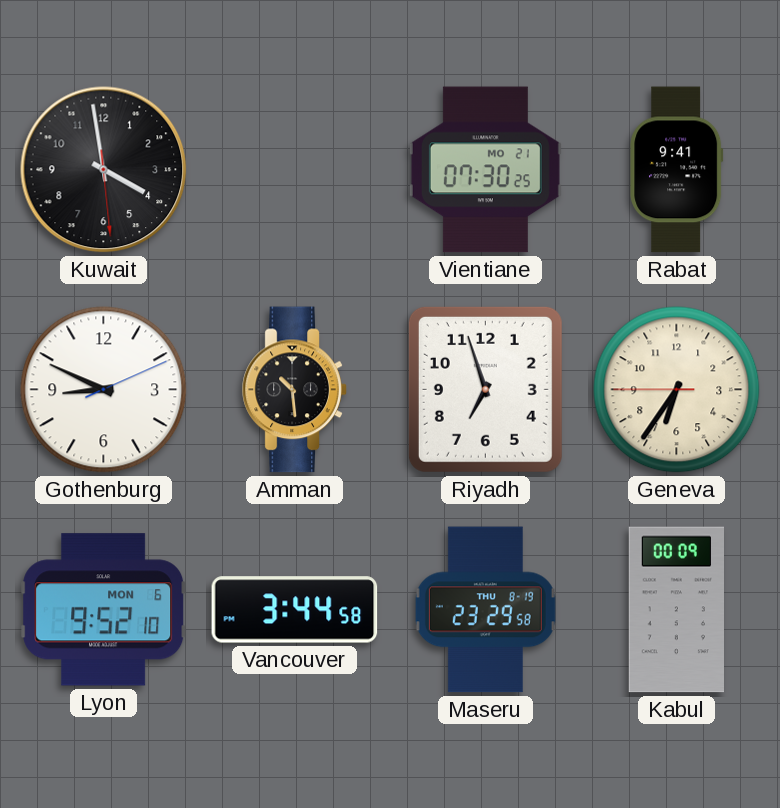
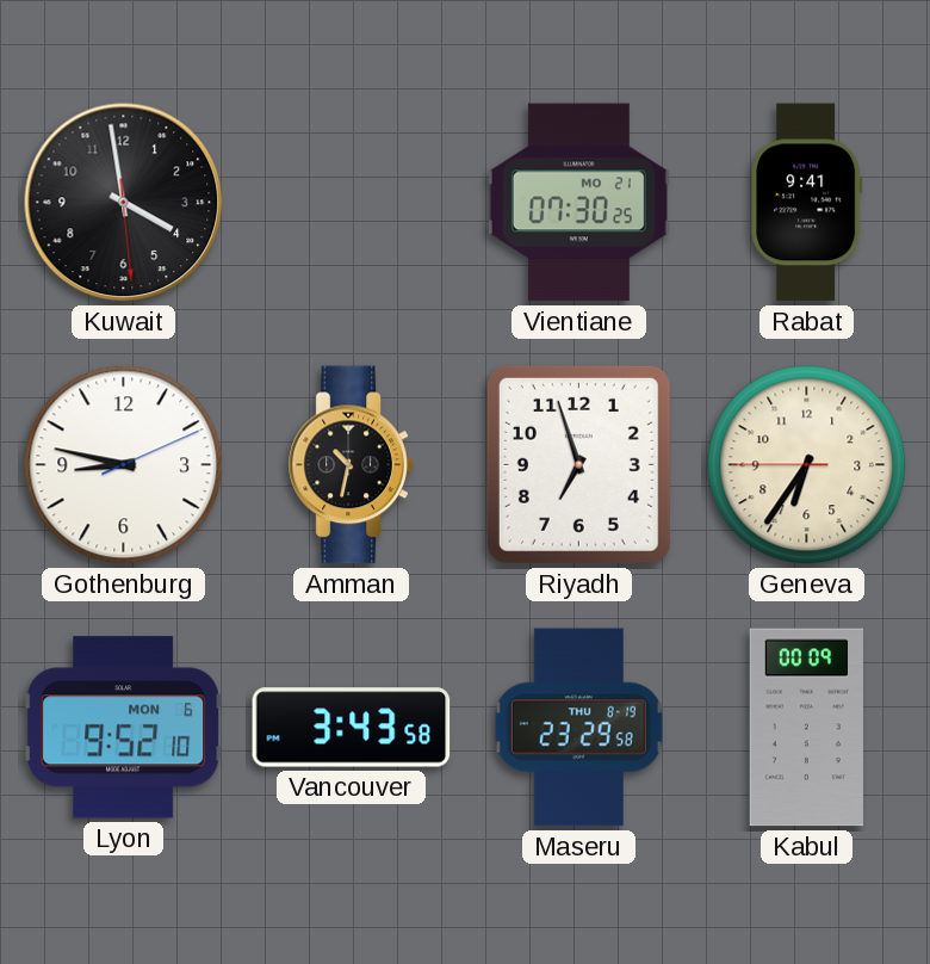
Gothenburg: 8:49 -> 8:47
Amman: 10:29 -> 10:32
Vancouver: 3:44 -> 3:43
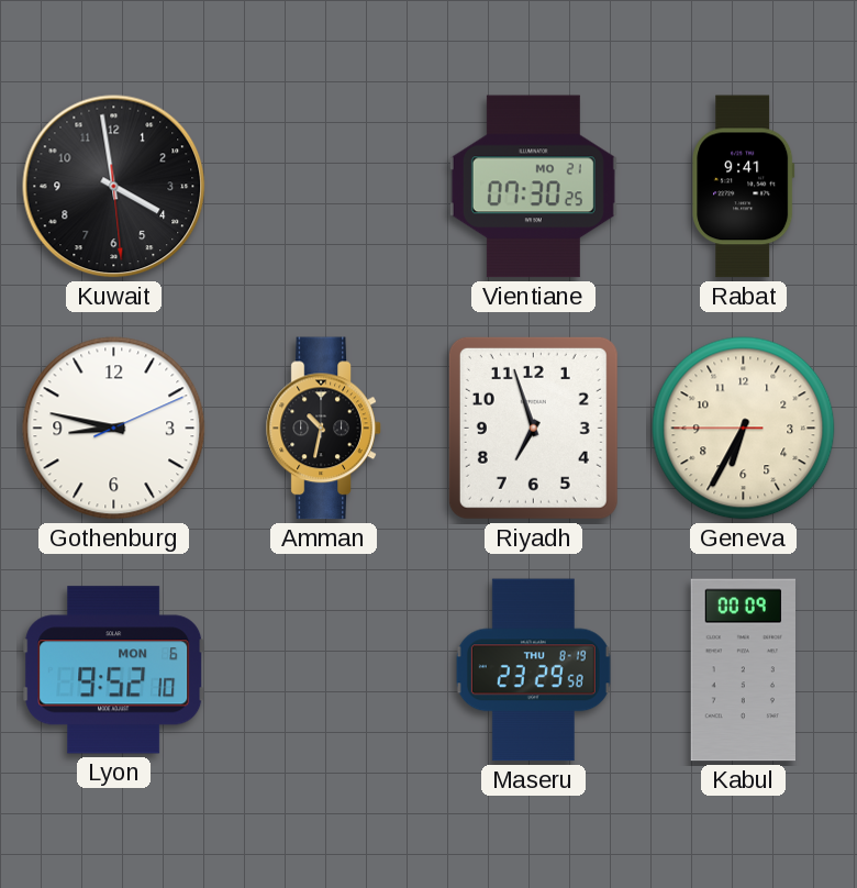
Geneva: 6:35 -> 6:34
Vancouver: 3:43 -> none
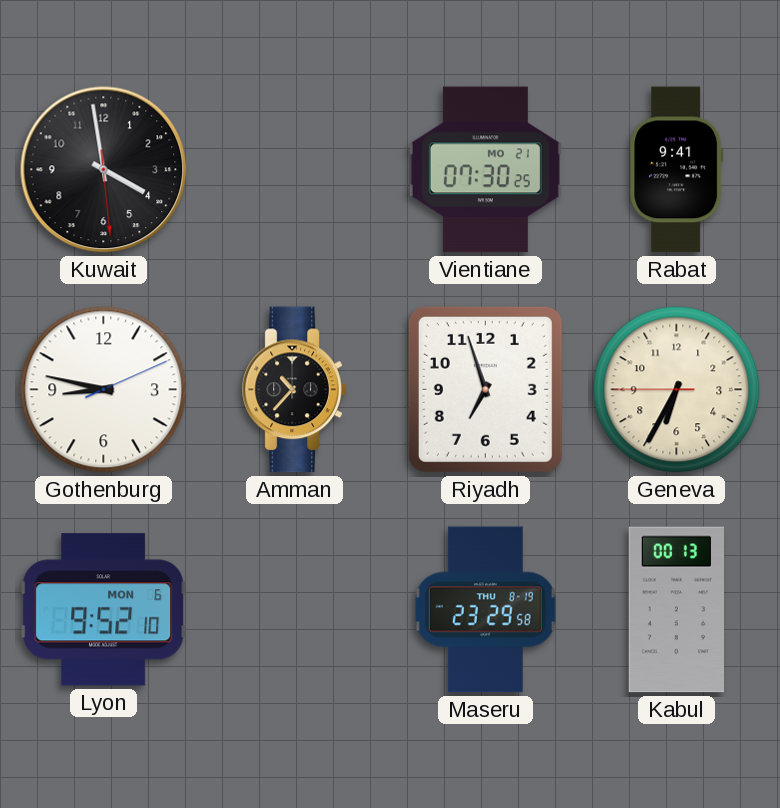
Amman: 10:32 -> 10:37
Kabul: 00:09 -> 00:13
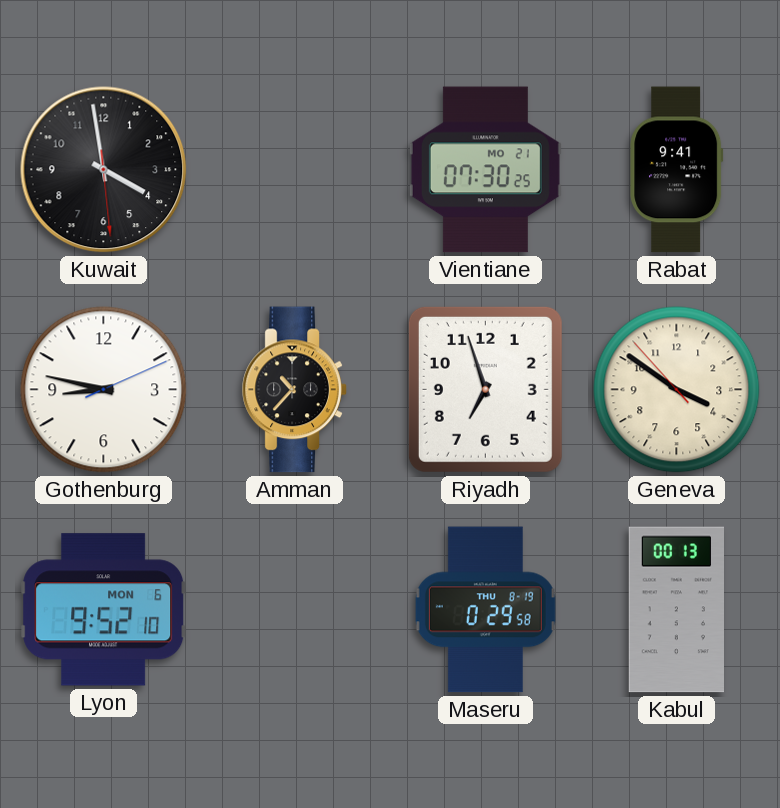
Geneva: 6:34 -> 3:50
Maseru: 23:29 -> 0:29
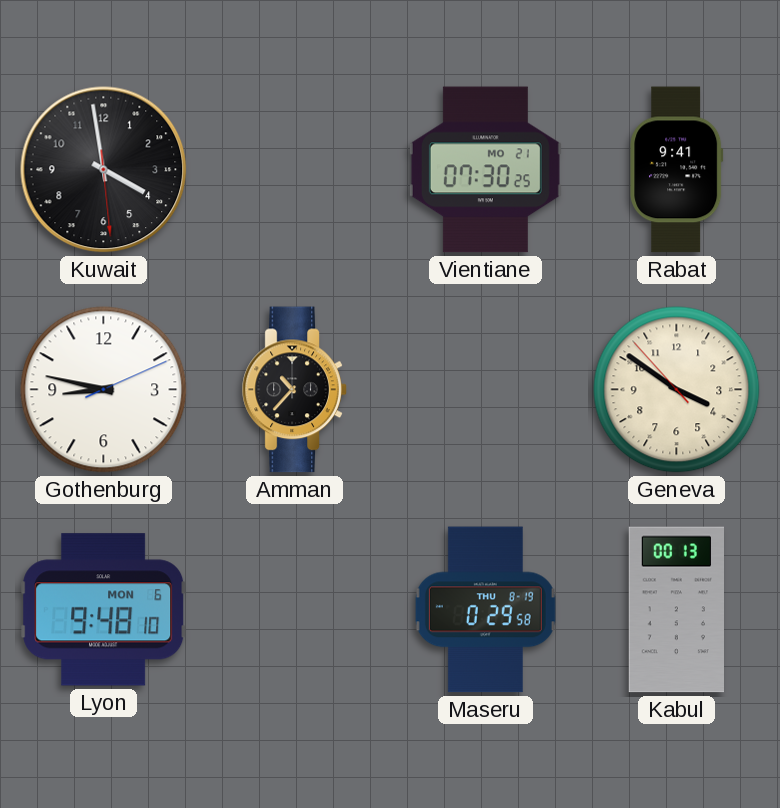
Riyadh: 6:57 -> none
Lyon: 9:52 -> 9:48
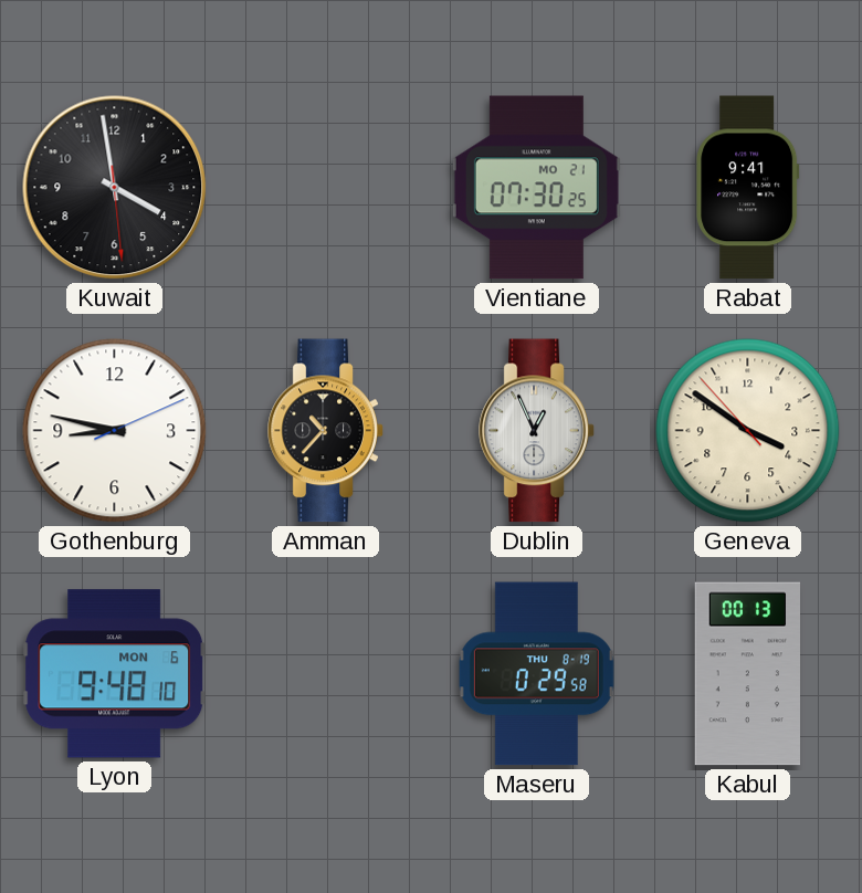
Dublin: none -> 12:56
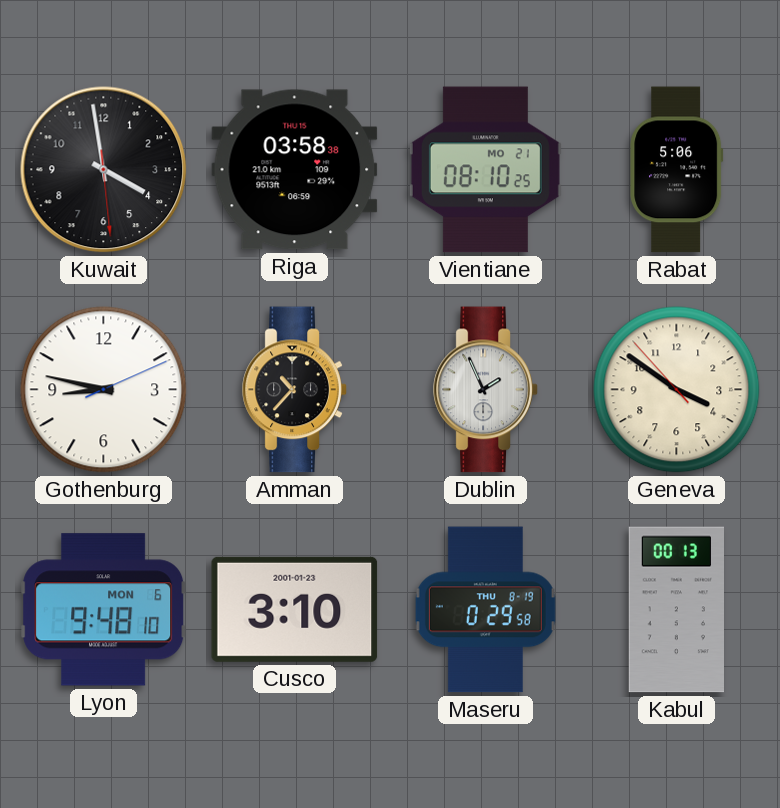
Riga: none -> 03:58
Vientiane: 07:30 -> 08:10
Rabat: 9:41 -> 5:06
Dublin: 12:56 -> 1:56
Cusco: none -> 3:10
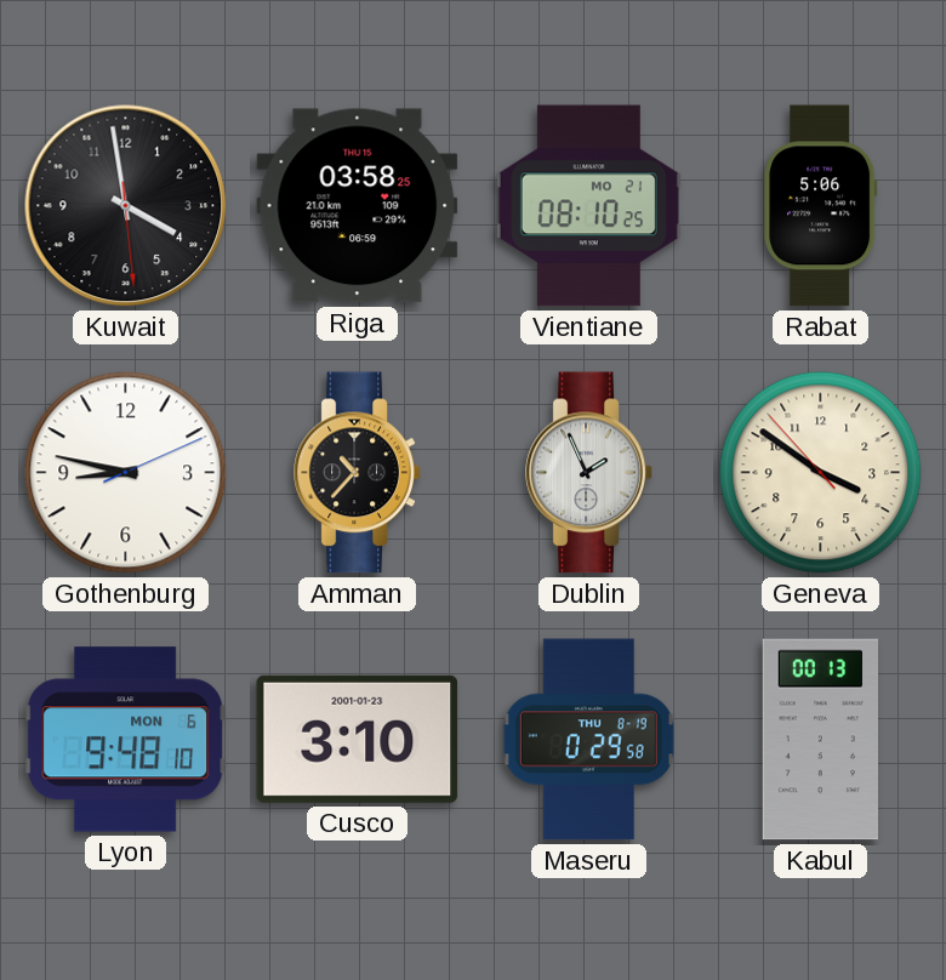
Riga: 03:58:38 -> 03:58:25
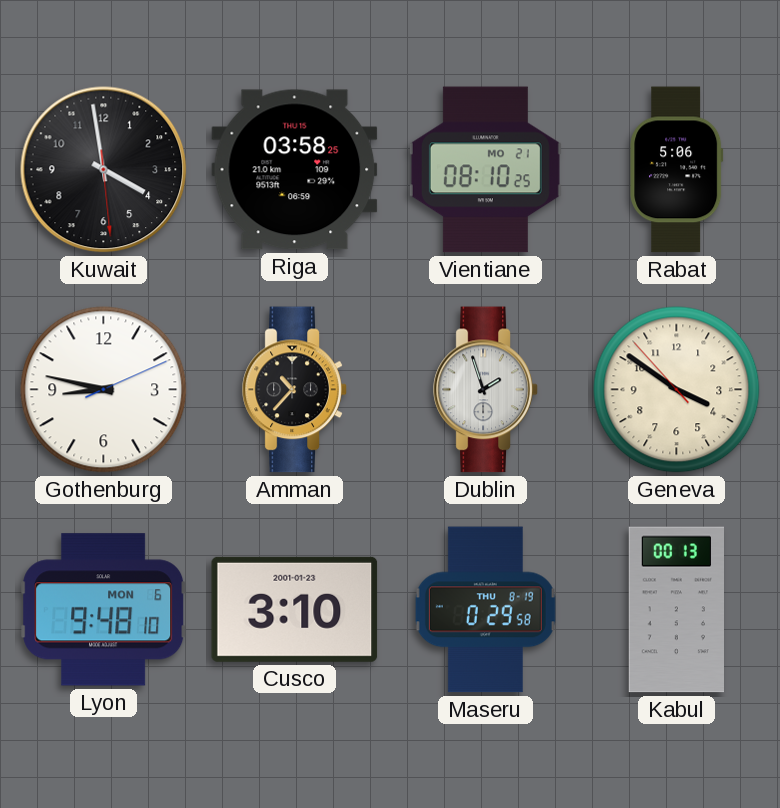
Dublin: 1:56 -> 1:57
